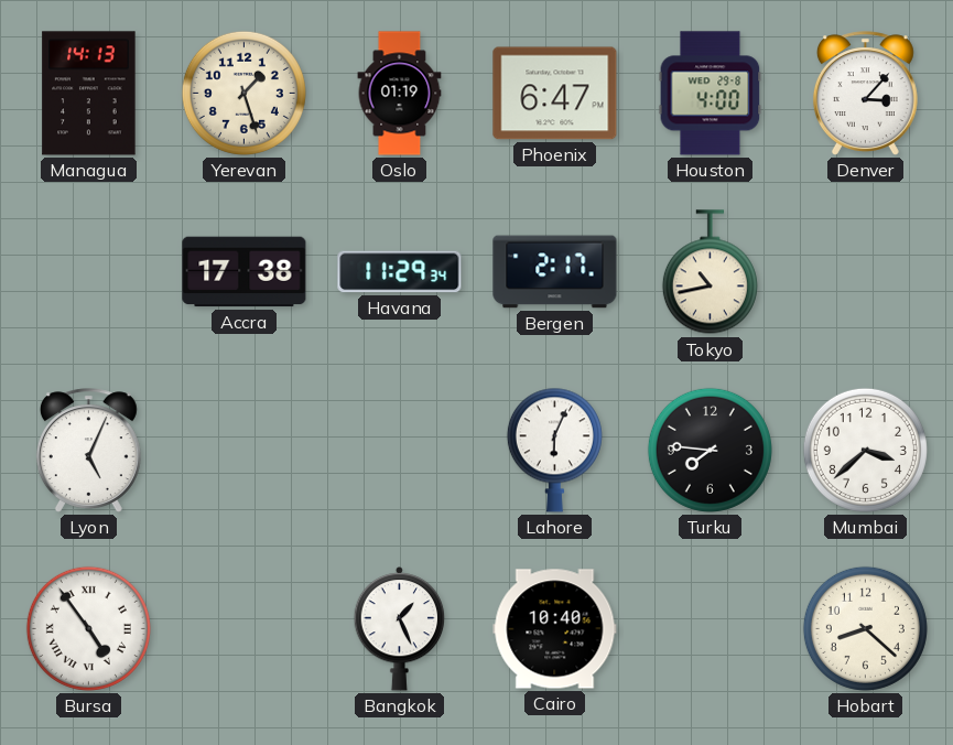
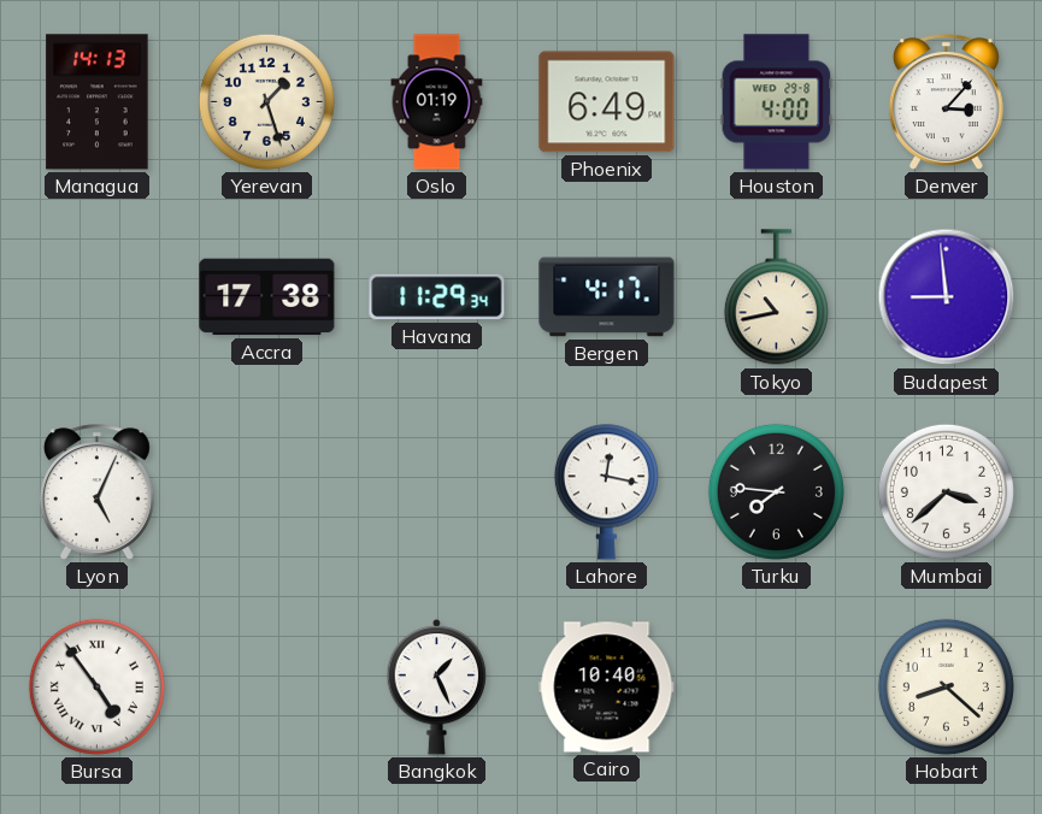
Phoenix: 6:47 -> 6:49
Bergen: 2:17 -> 4:17
Budapest: none -> 8:59
Lahore: 6:04 -> 12:17
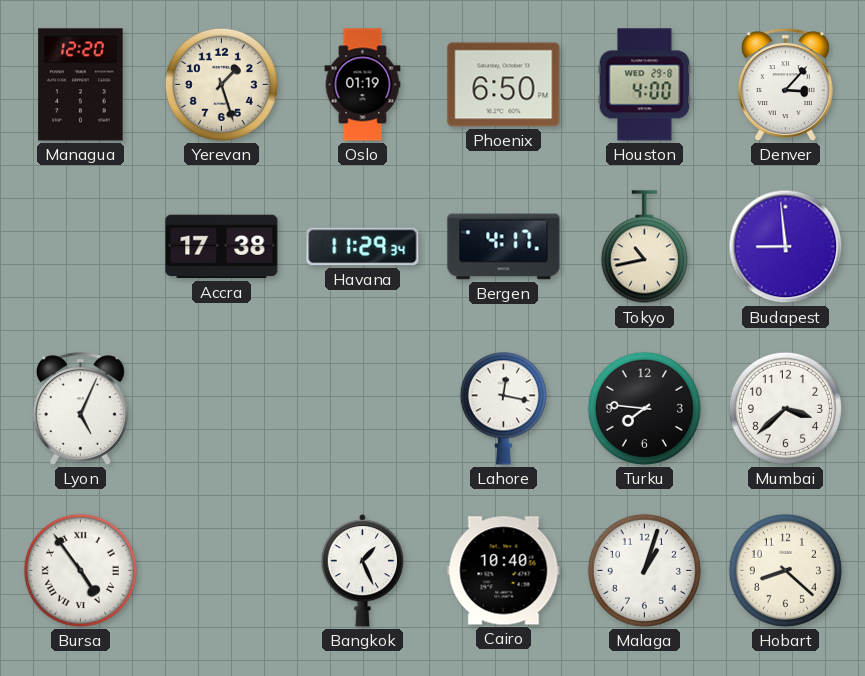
Managua: 14:13 -> 12:20
Phoenix: 6:49 -> 6:50
Malaga: none -> 1:03
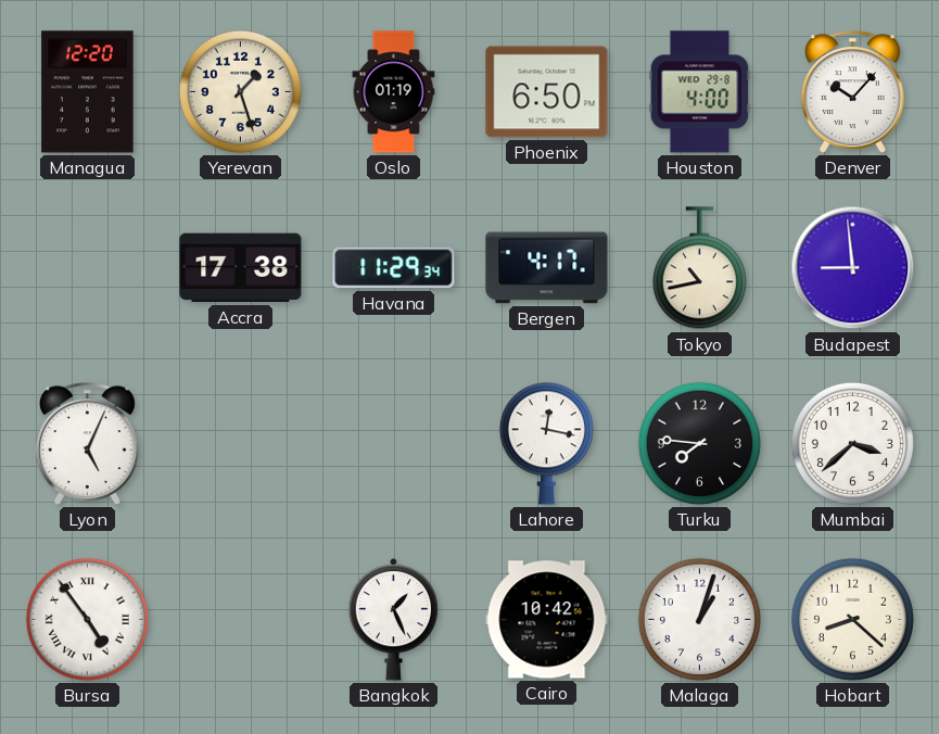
Denver: 3:07 -> 10:07
Cairo: 10:40 -> 10:42
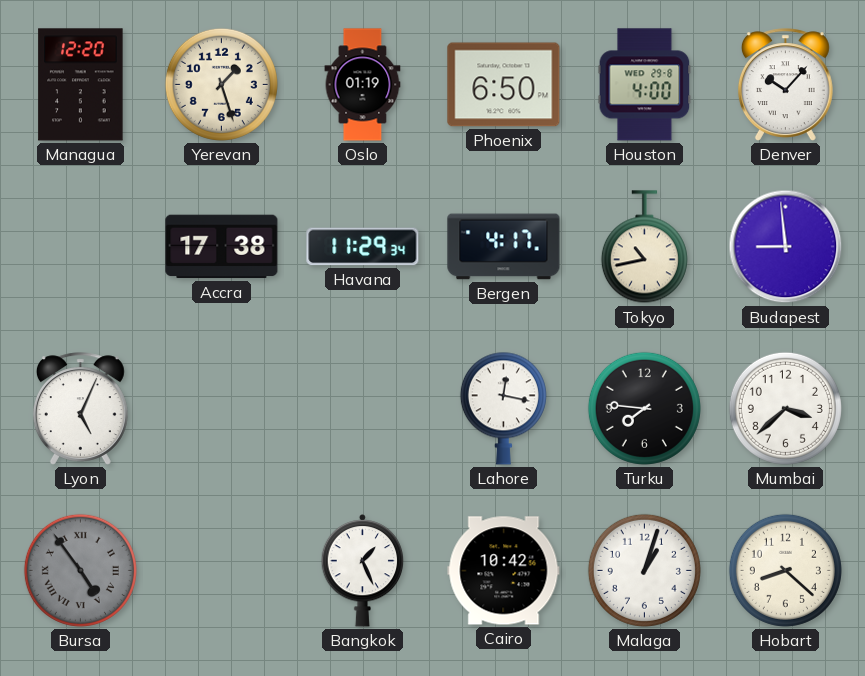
Bursa dial: white -> grey
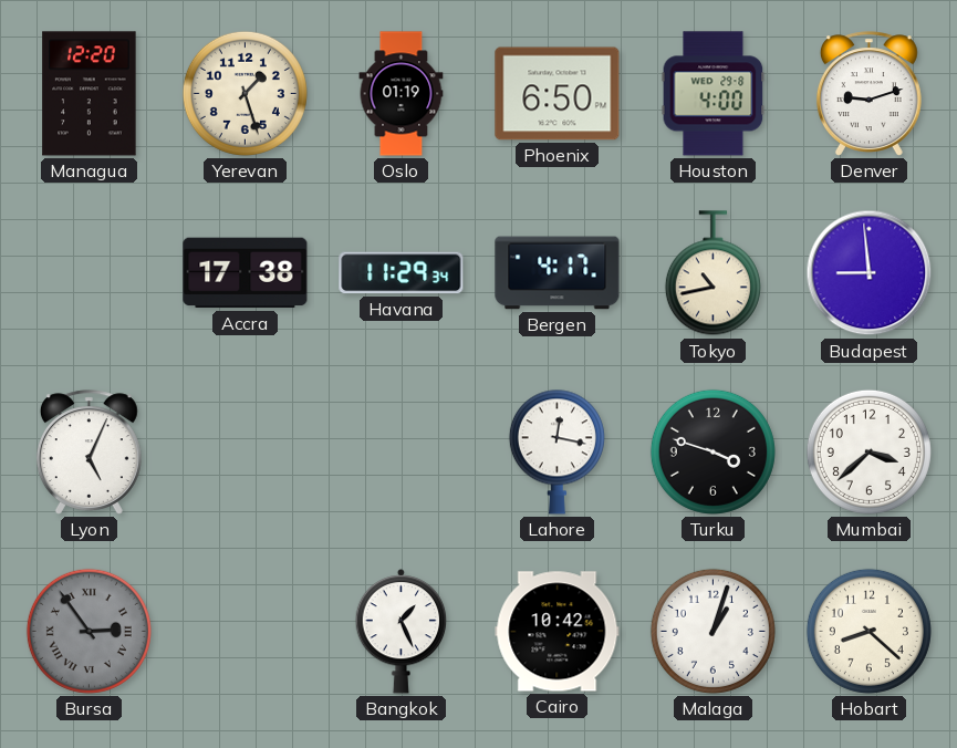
Denver: 10:07 -> 9:12
Turku: 7:46 -> 3:48
Bursa: 4:54 -> 2:54
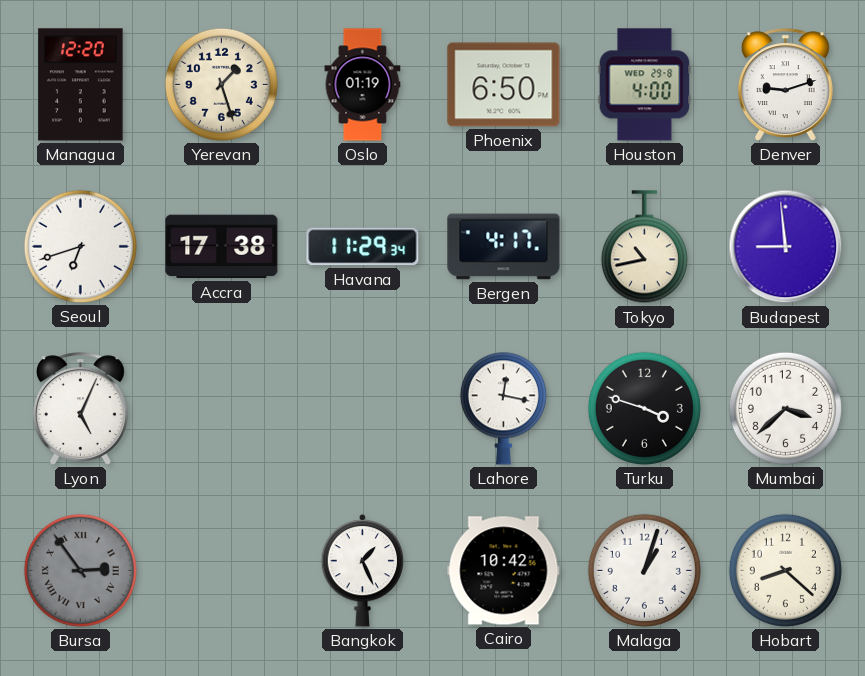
Seoul: none -> 6:42
